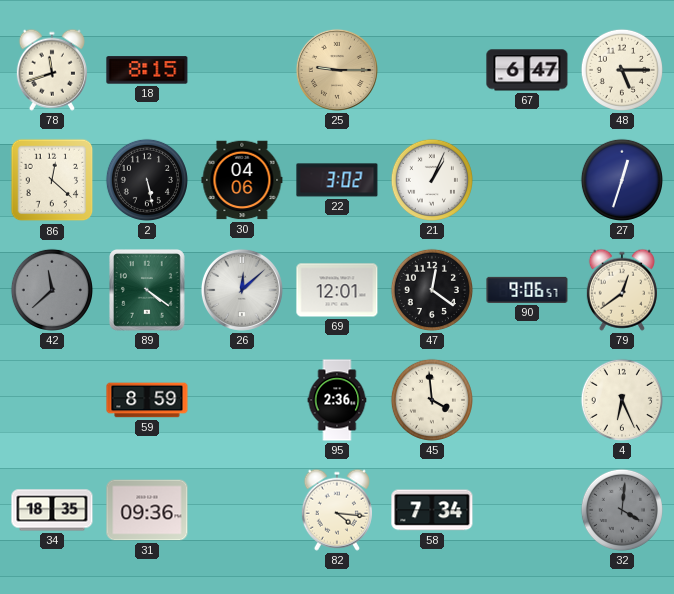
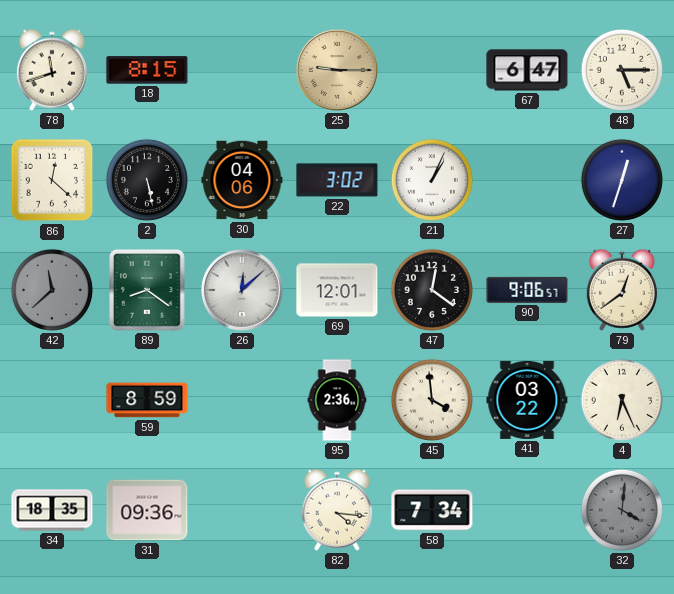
89: 4:21 -> 8:21
41: none -> 03:22
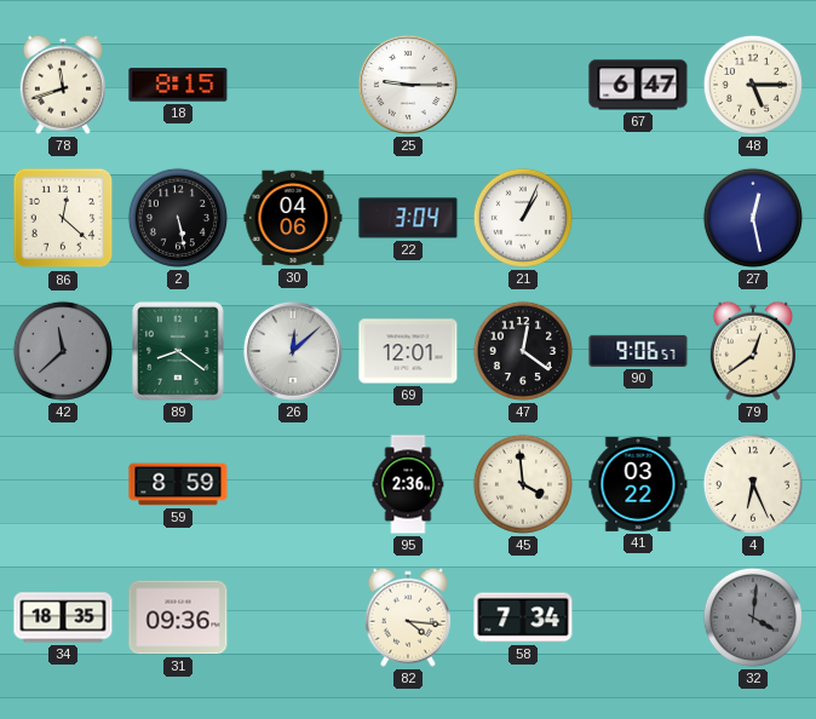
25 dial: champagne -> white
22: 3:02 -> 3:04
27: 12:33 -> 12:28
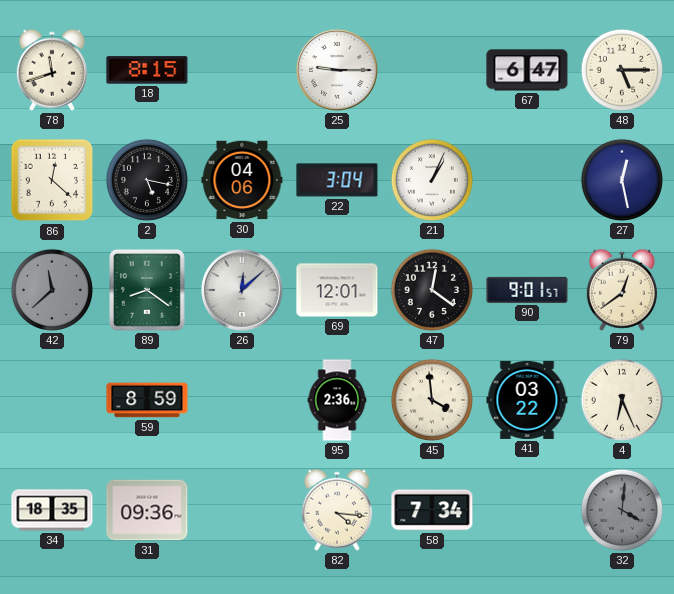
2: 5:28 -> 5:17
90: 9:06 -> 9:01
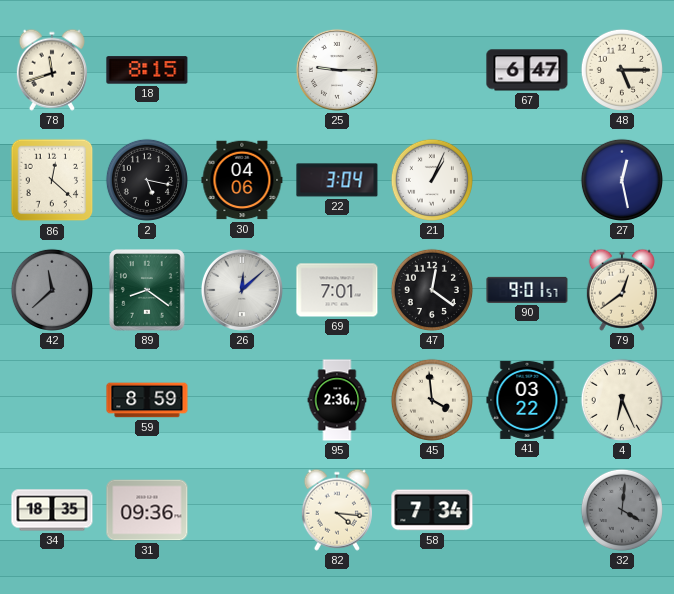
69: 12:01 -> 7:01
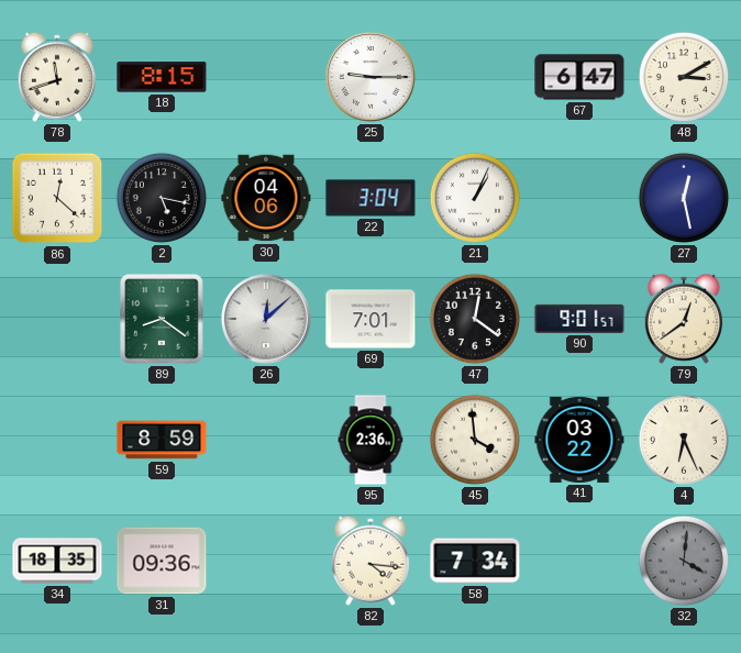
48: 5:15 -> 3:10
42: 11:38 -> none
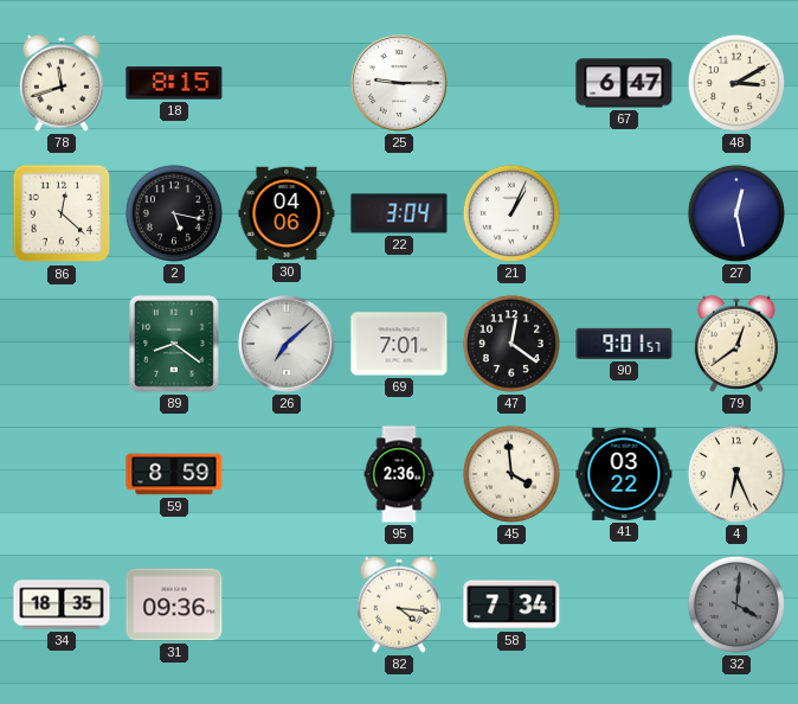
26: 12:08 -> 7:08
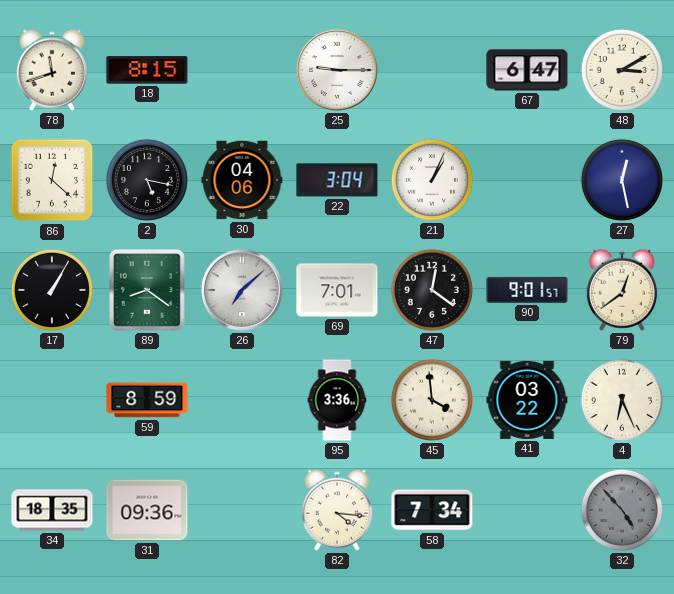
17: none -> 1:05
95: 2:36 -> 3:36
32: 4:01 -> 4:53
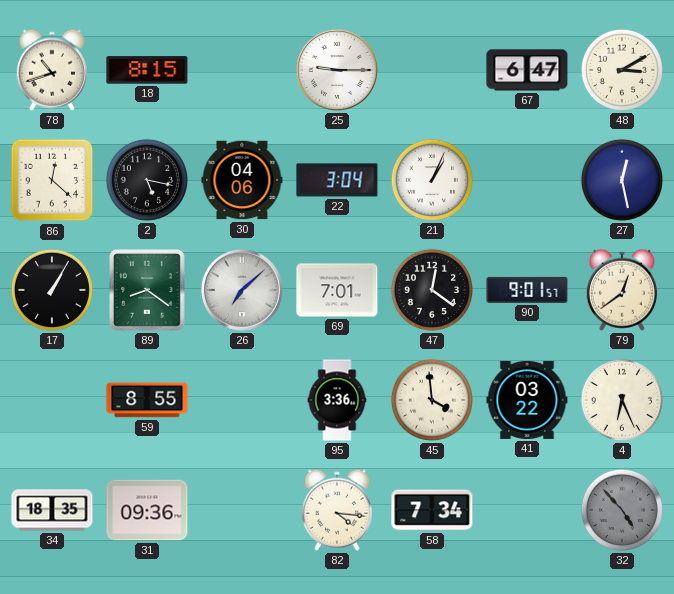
78: 11:42 -> 10:42
59: 8:59 -> 8:55
